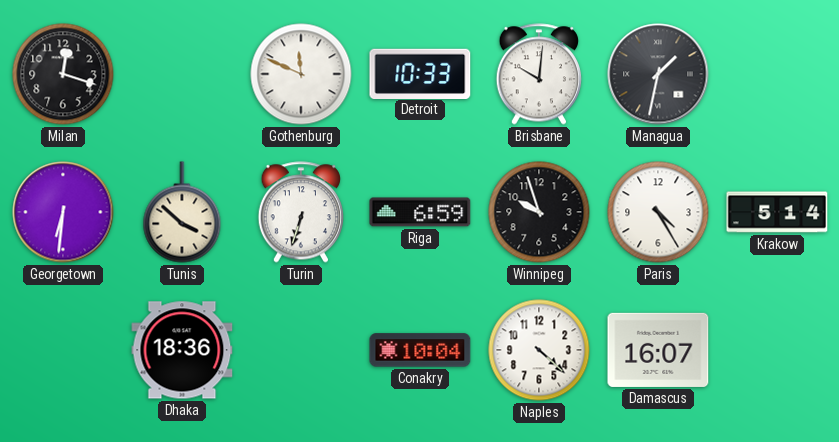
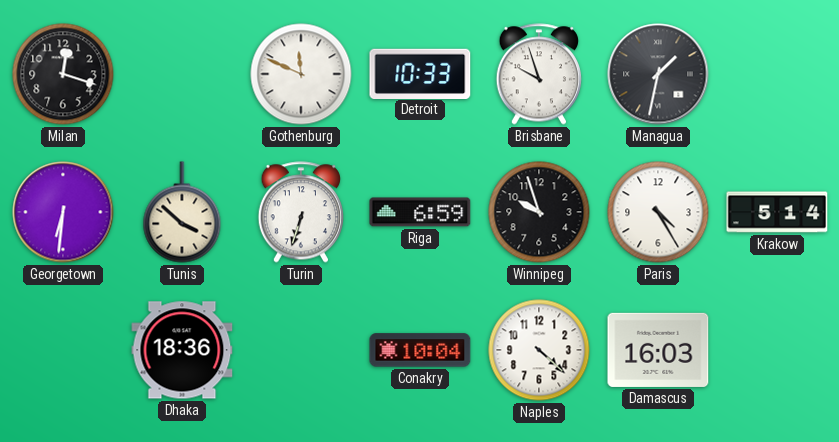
Brisbane: 10:01 -> 9:57
Damascus: 16:07 -> 16:03
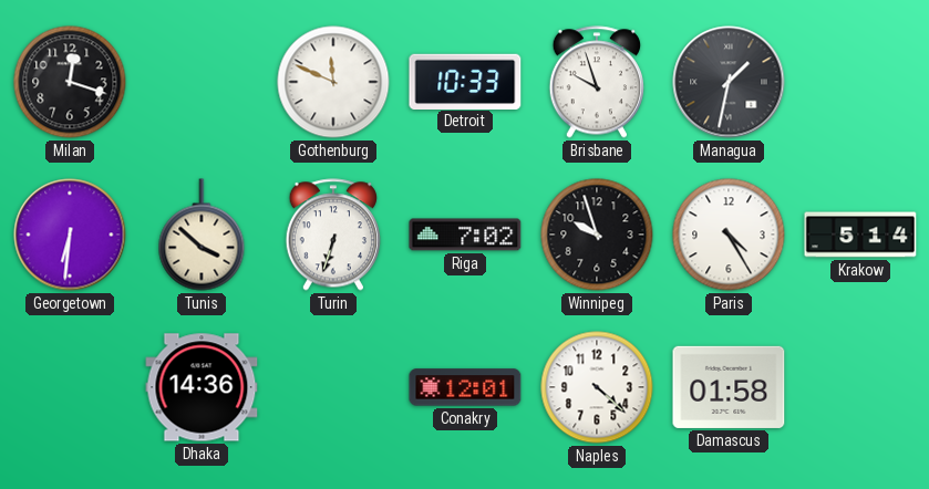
Riga: 6:59 -> 7:02
Dhaka: 18:36 -> 14:36
Conakry: 10:04 -> 12:01
Damascus: 16:03 -> 01:58
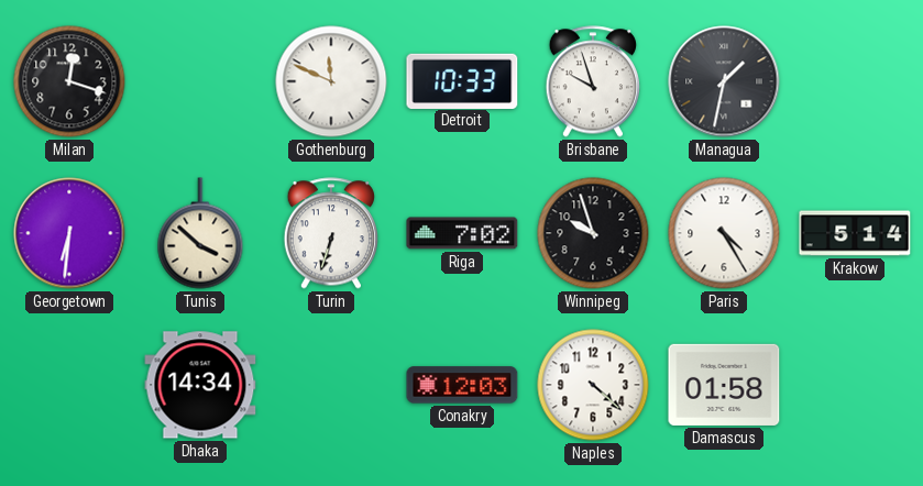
Dhaka: 14:36 -> 14:34
Conakry: 12:01 -> 12:03
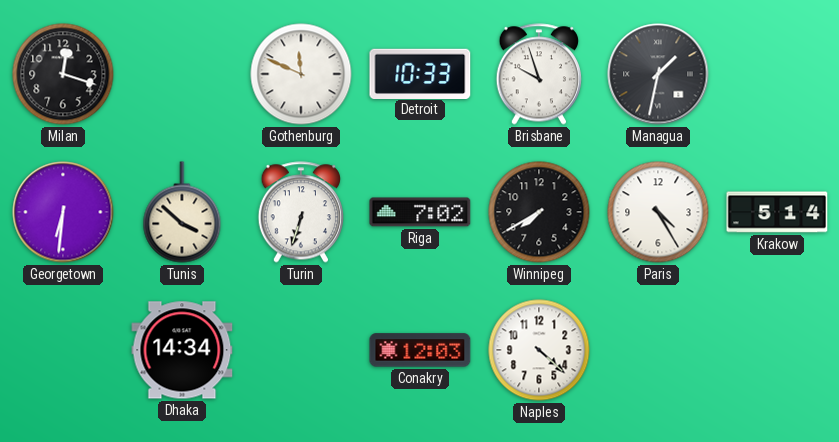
Winnipeg: 9:57 -> 7:40
Damascus: 01:58 -> none
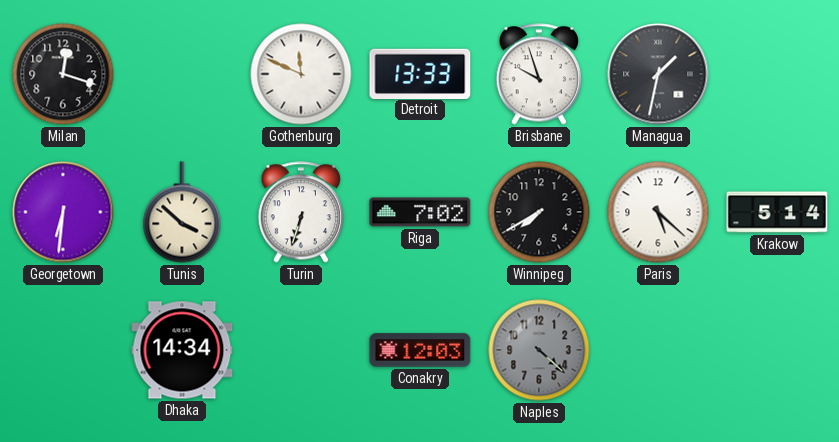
Detroit: 10:33 -> 13:33
Paris: 4:25 -> 5:22
Naples dial: white -> grey
